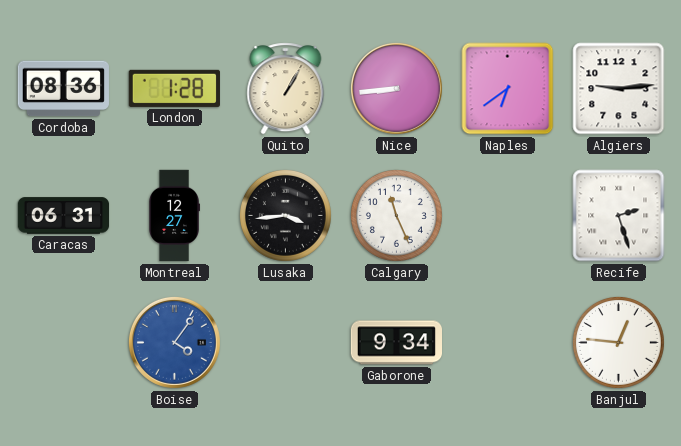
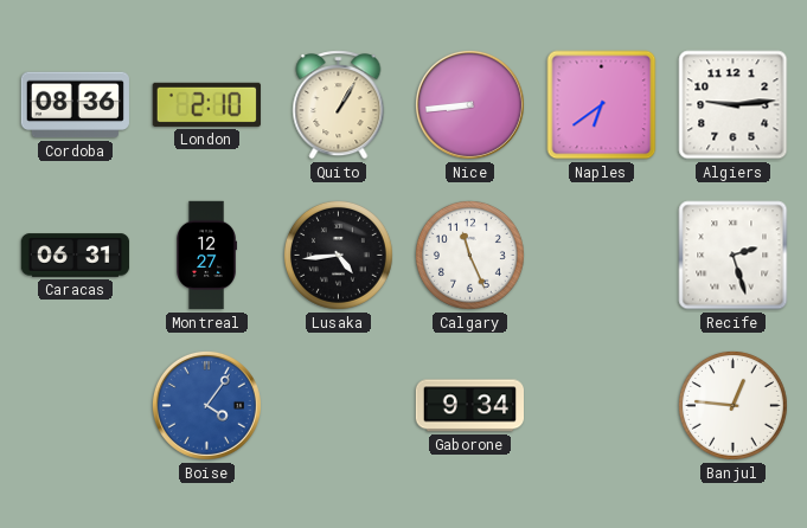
London: 1:28 -> 2:10
Lusaka: 3:44 -> 4:44
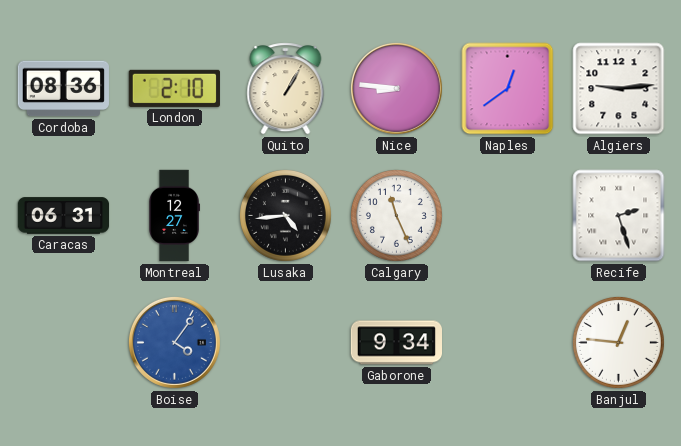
Nice: 8:44 -> 8:46
Naples: 6:39 -> 12:39
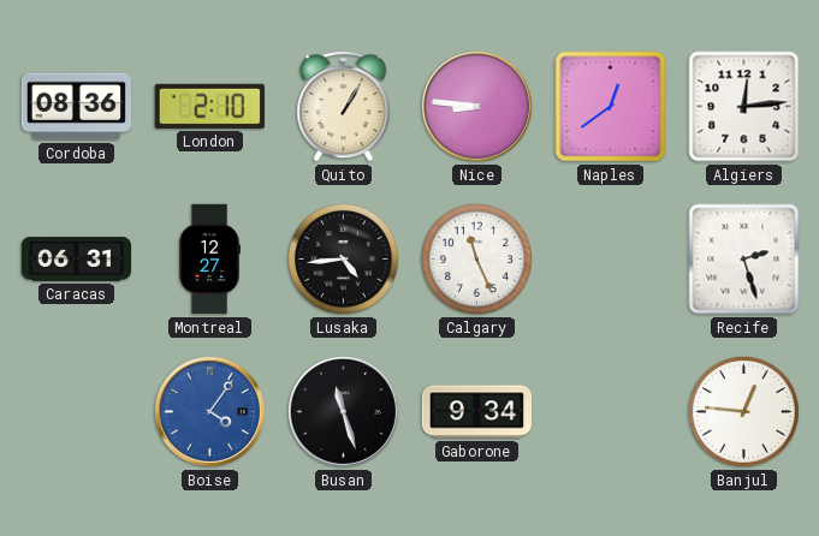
Algiers: 9:14 -> 12:14
Busan: none -> 11:27
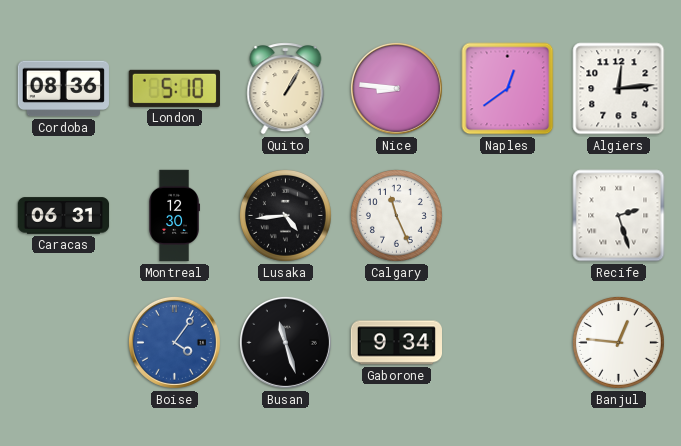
London: 2:10 -> 5:10
Montreal: 12:27 -> 12:30
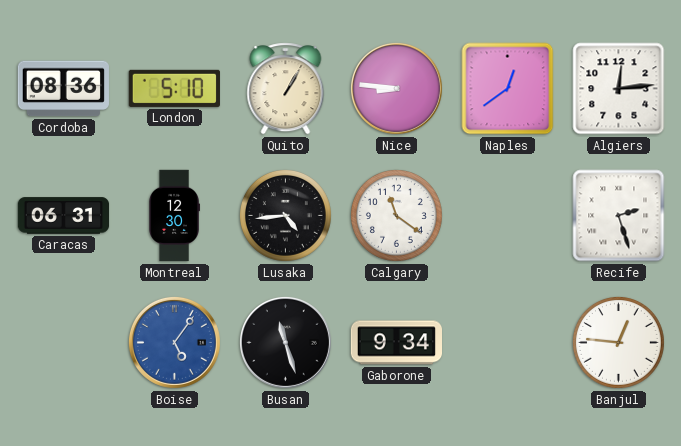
Calgary: 11:26 -> 11:21
Boise: 4:06 -> 5:06
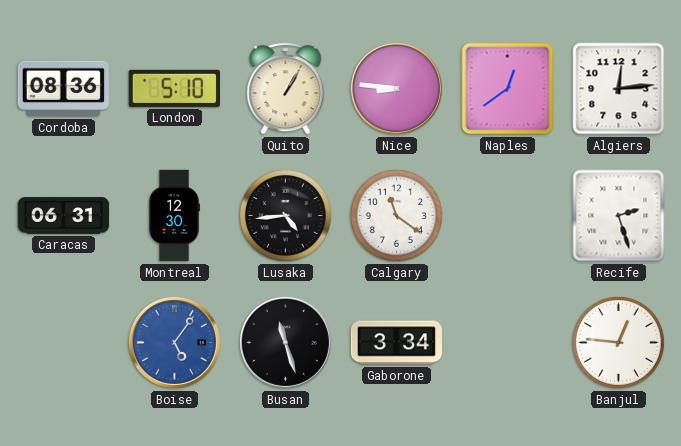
Gaborone: 9:34 -> 3:34
